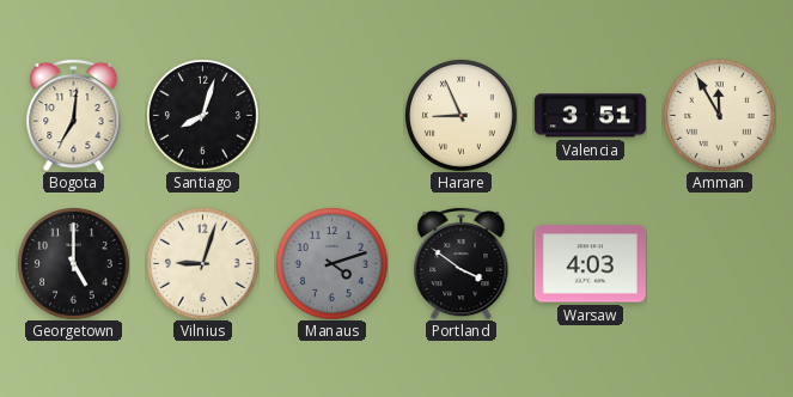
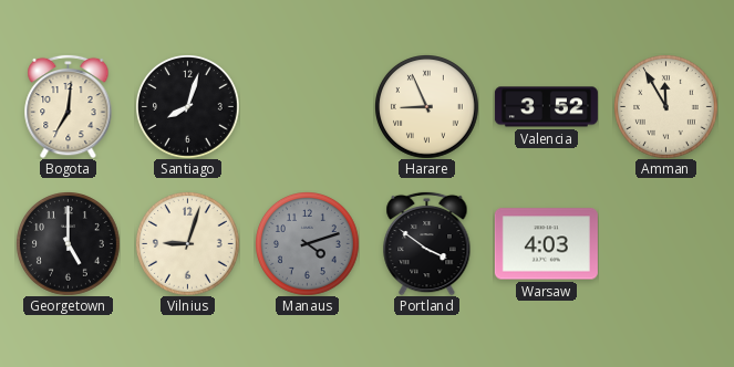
Valencia: 3:51 -> 3:52
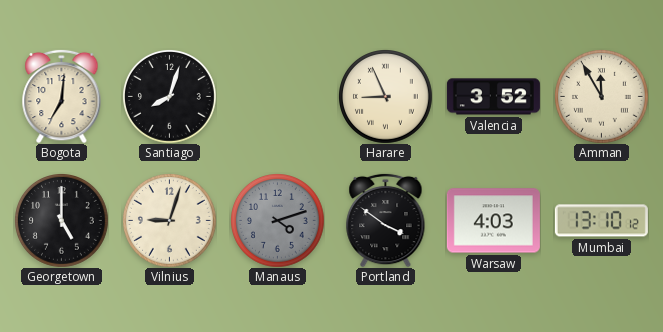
Mumbai: none -> 13:10
